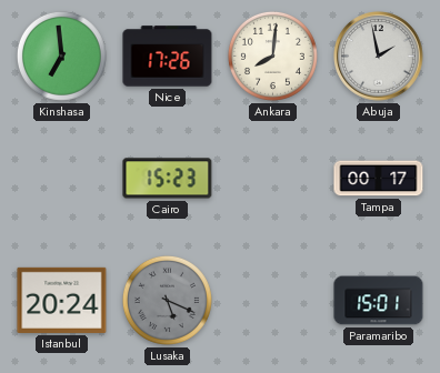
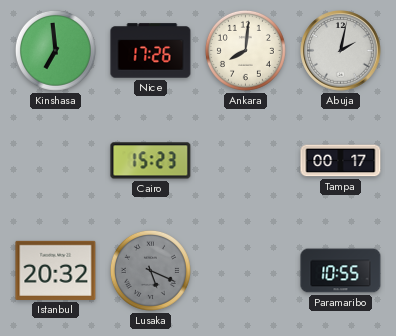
Abuja: 1:58 -> 2:02
Istanbul: 20:24 -> 20:32
Paramaribo: 15:01 -> 10:55
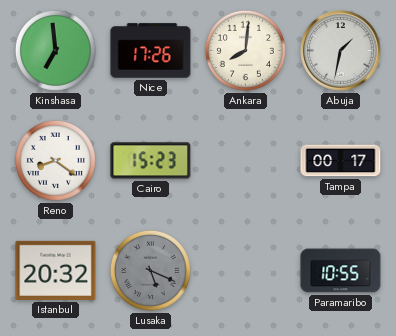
Abuja: 2:02 -> 1:32
Reno: none -> 8:21
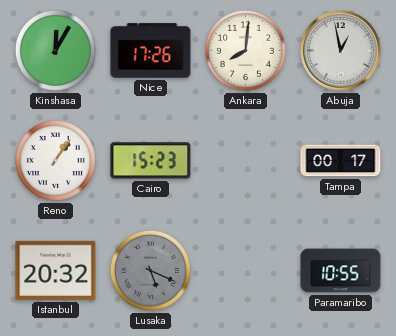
Kinshasa: 6:59 -> 12:05
Abuja: 1:32 -> 12:58
Reno: 8:21 -> 1:06
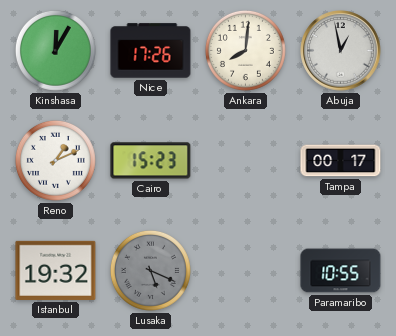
Reno: 1:06 -> 1:11
Istanbul: 20:32 -> 19:32
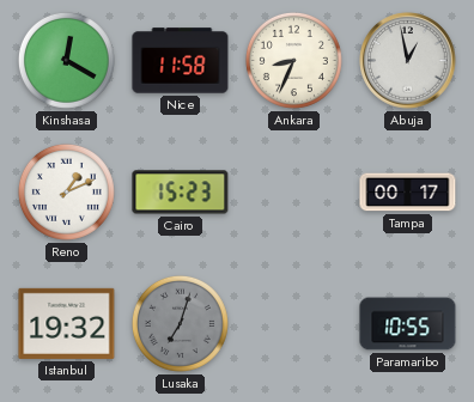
Kinshasa: 12:05 -> 12:20
Nice: 17:26 -> 11:58
Ankara: 8:01 -> 8:34
Lusaka: 5:19 -> 7:03
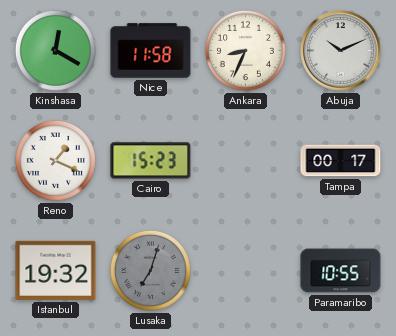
Abuja: 12:58 -> 10:11
Reno: 1:11 -> 1:19
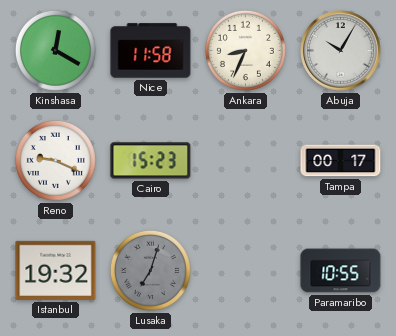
Abuja: 10:11 -> 10:05
Reno: 1:19 -> 9:19
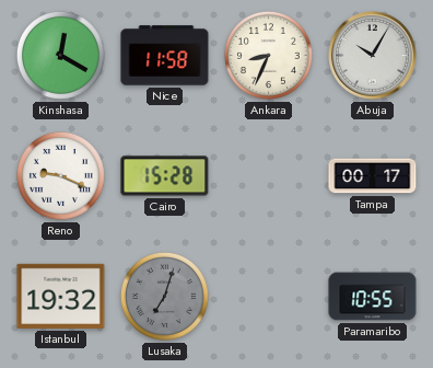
Cairo: 15:23 -> 15:28
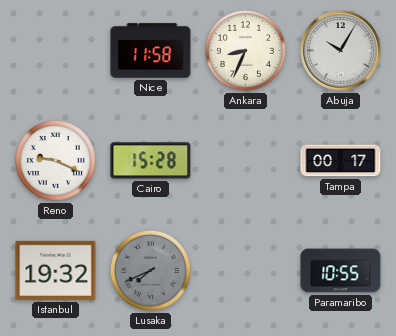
Kinshasa: 12:20 -> none
Lusaka: 7:03 -> 7:41
